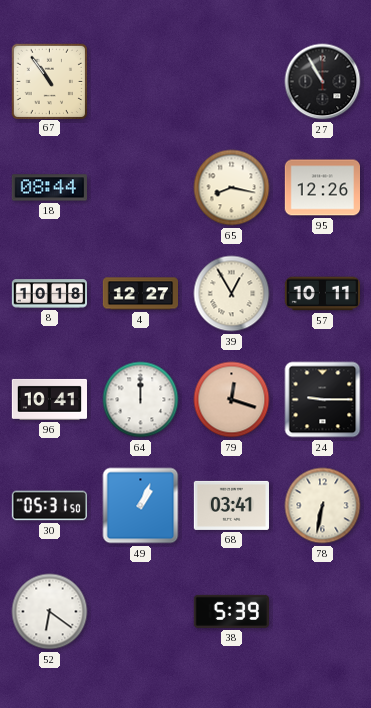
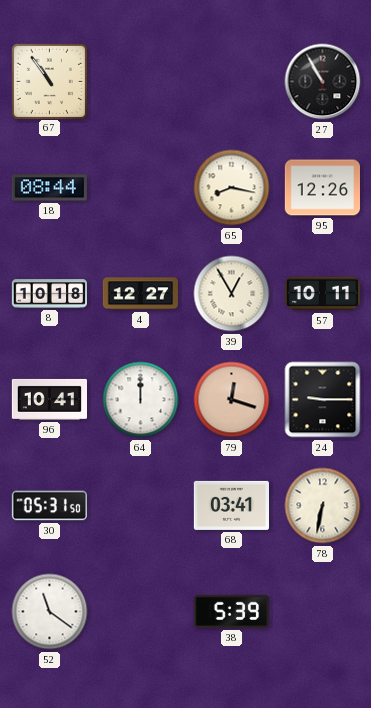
49: 1:04 -> none
52: 6:21 -> 11:21
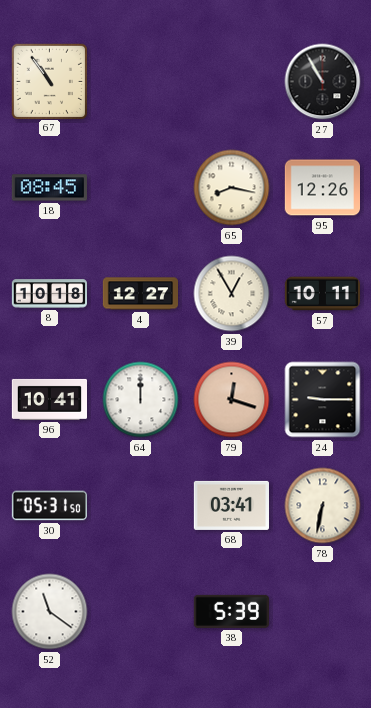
18: 08:44 -> 08:45
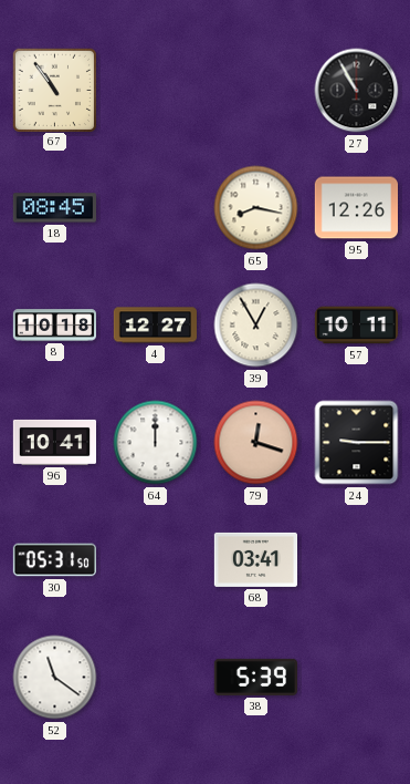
78: 6:32 -> none
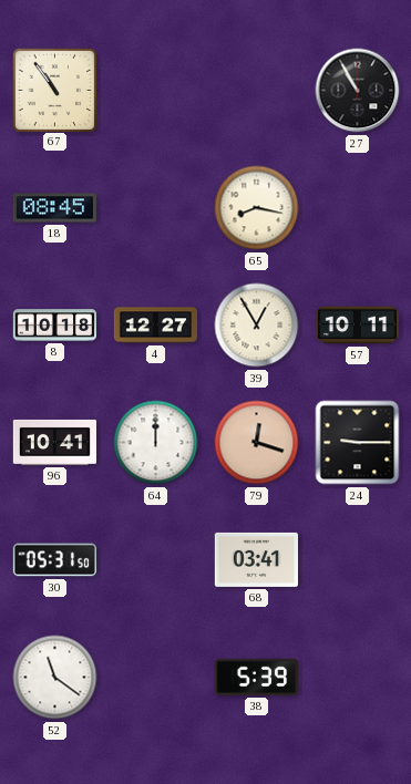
95: 12:26 -> none
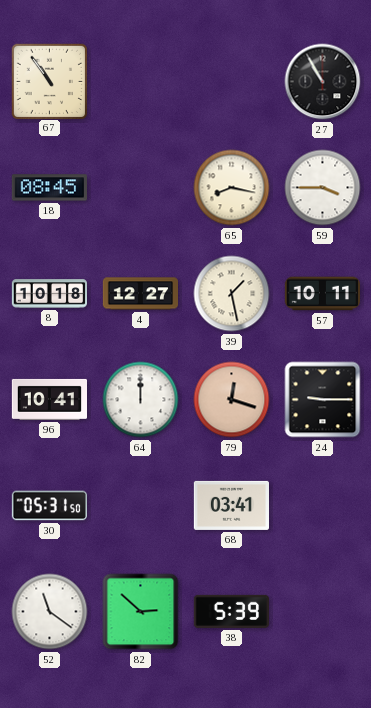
59: none -> 3:45
39: 12:55 -> 1:28
82: none -> 2:52
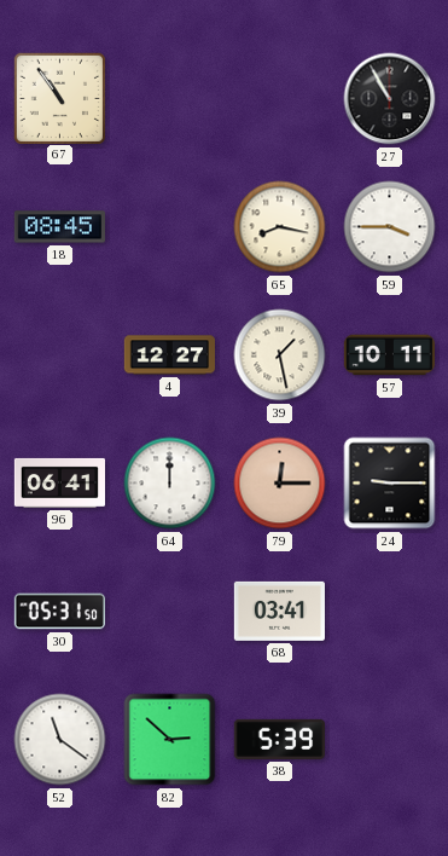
8: 10:18 -> none
96: 10:41 -> 06:41
79: 12:18 -> 12:15
